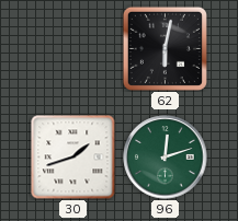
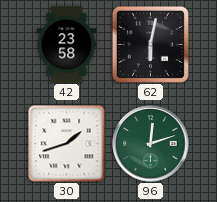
42: none -> 23:58
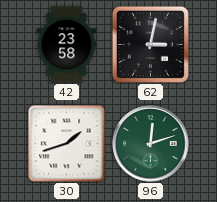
62: 6:02 -> 3:02
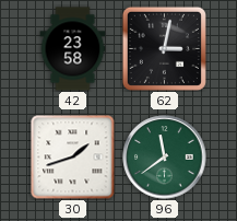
96: 12:12 -> 11:39
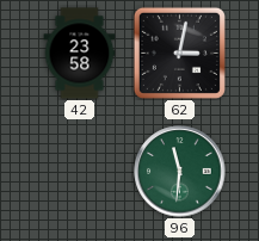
30: 1:42 -> none
96: 11:39 -> 11:31
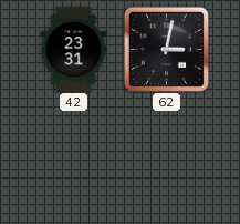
42: 23:58 -> 23:31
96: 11:31 -> none
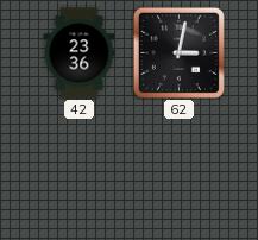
42: 23:31 -> 23:36
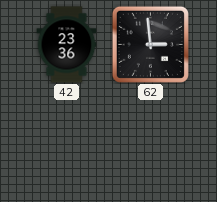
62: 3:02 -> 2:59
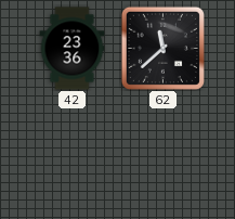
62: 2:59 -> 11:38
